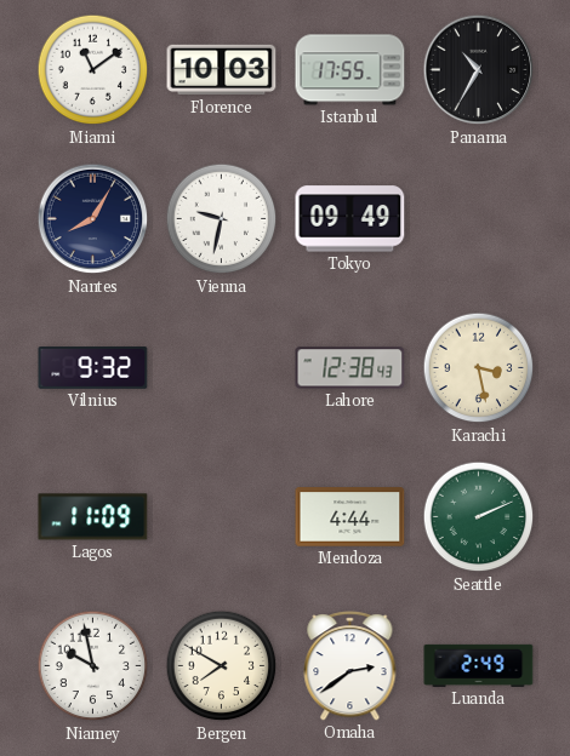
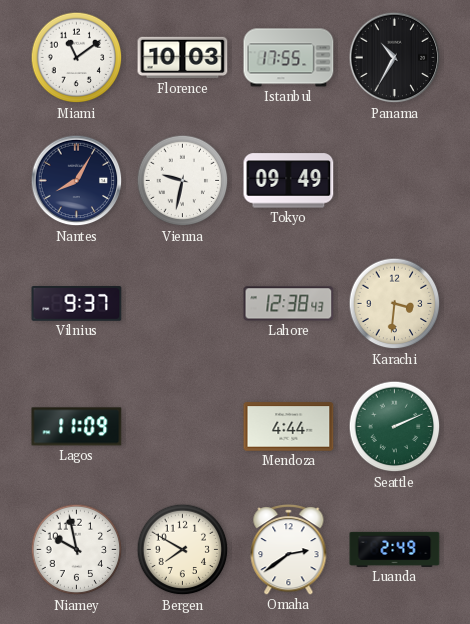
Vilnius: 9:32 -> 9:37
Karachi: 3:28 -> 3:31
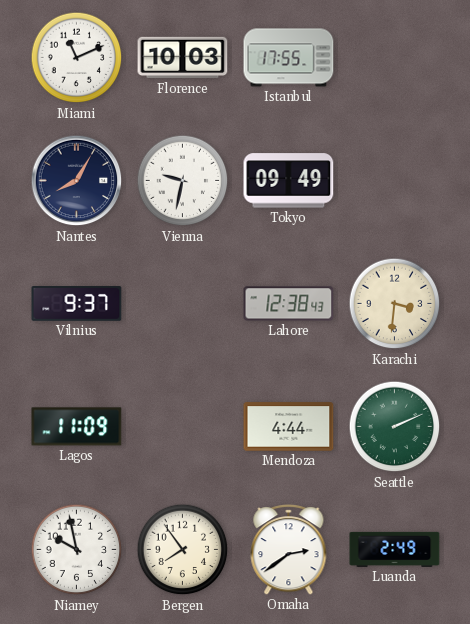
Miami: 11:09 -> 11:11
Panama: 10:35 -> none
Bergen: 7:50 -> 7:54
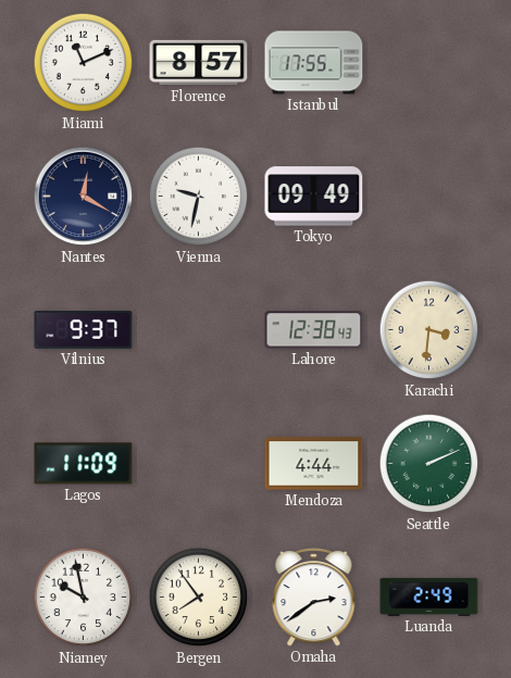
Florence: 10:03 -> 8:57
Nantes: 8:05 -> 12:20
